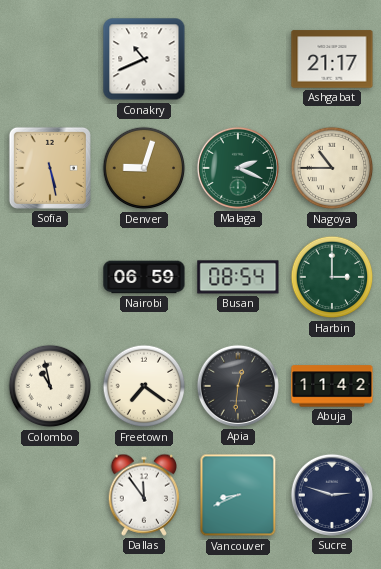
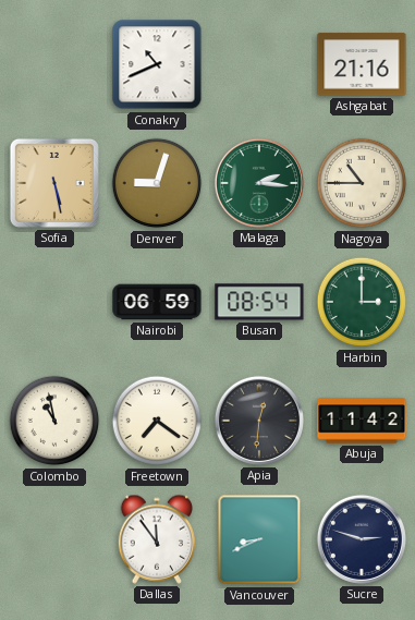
Ashgabat: 21:17 -> 21:16
Malaga: 2:19 -> 2:16
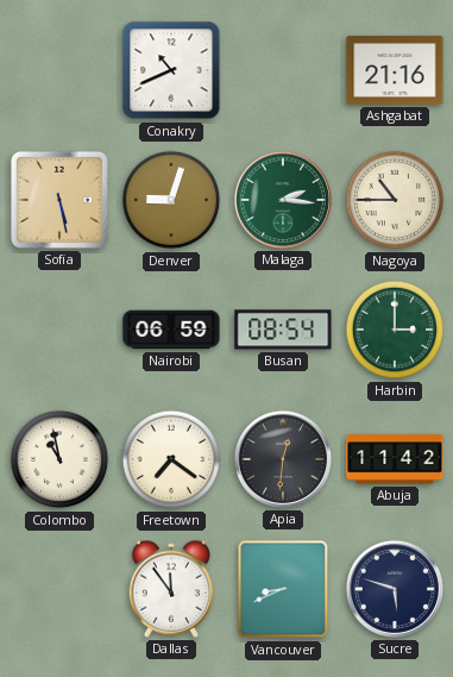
Sucre: 2:48 -> 5:48
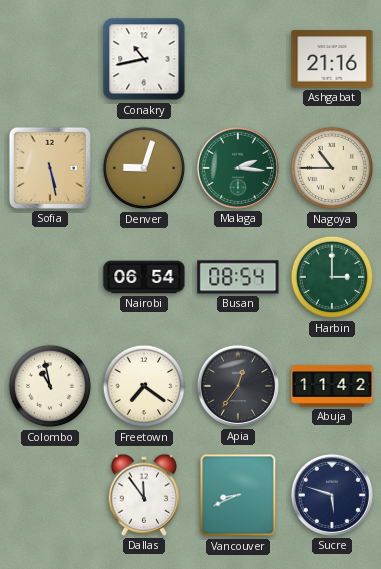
Conakry: 10:41 -> 10:43
Nairobi: 06:59 -> 06:54
Apia: 12:31 -> 12:36
